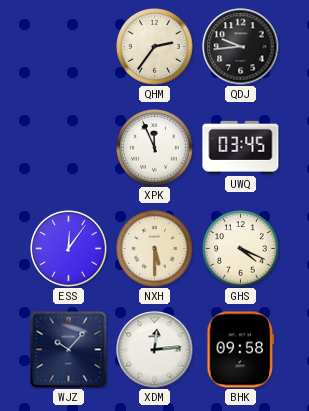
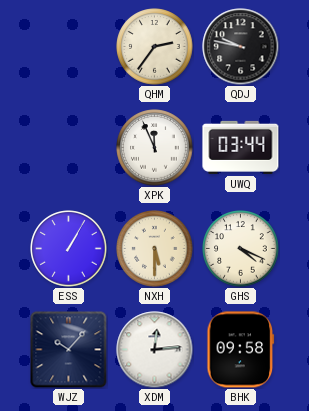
QDJ: 9:44 -> 9:47
UWQ: 03:45 -> 03:44
ESS: 12:06 -> 1:05
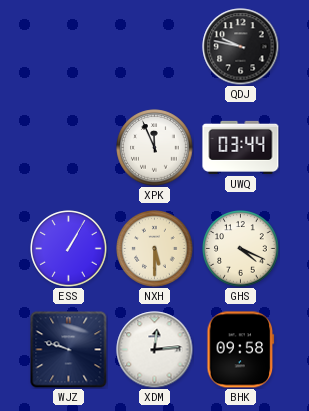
QHM: 2:36 -> none
WJZ: 10:07 -> 9:48
